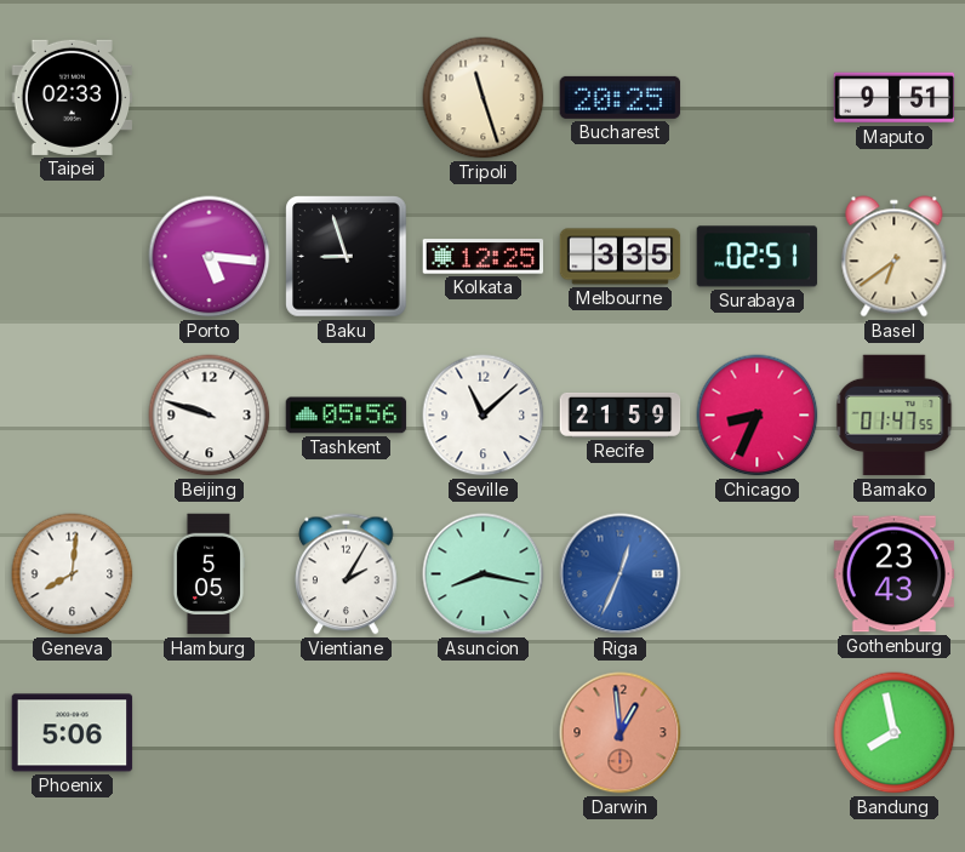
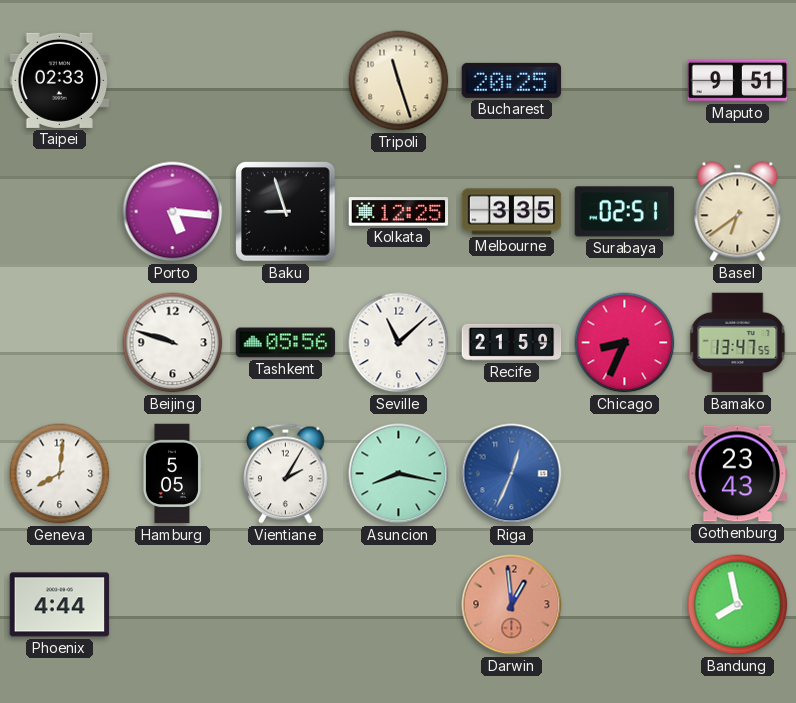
Bamako: 01:47 -> 13:47
Phoenix: 5:06 -> 4:44
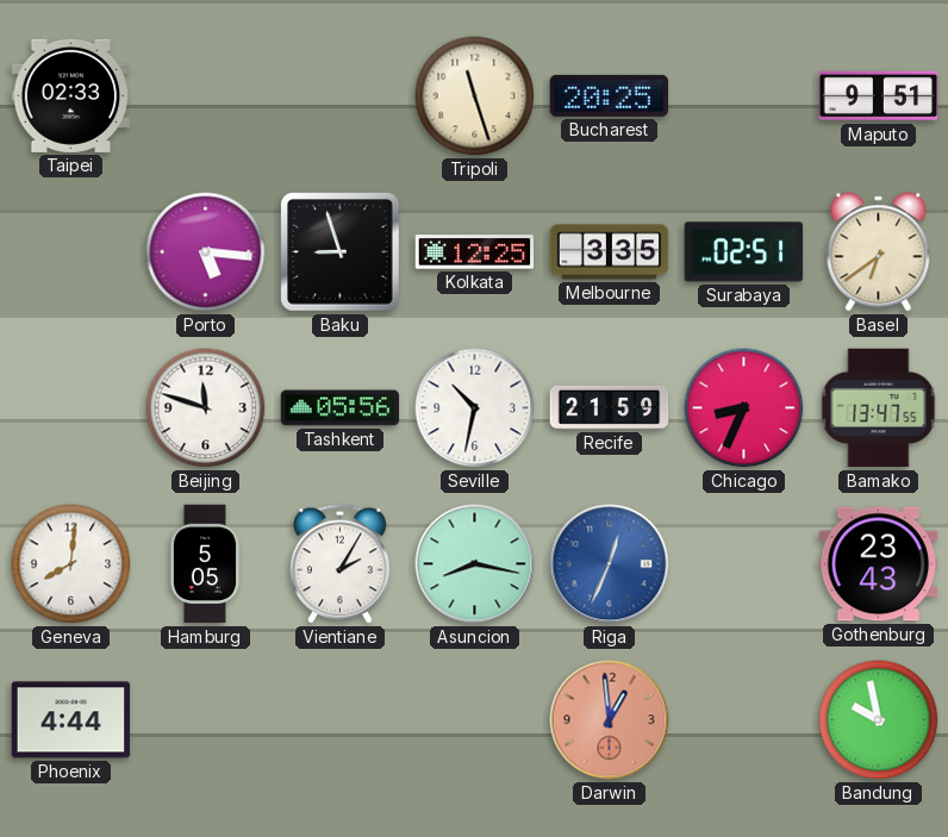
Beijing: 9:48 -> 11:48
Seville: 11:08 -> 10:32
Bandung: 7:58 -> 9:58
